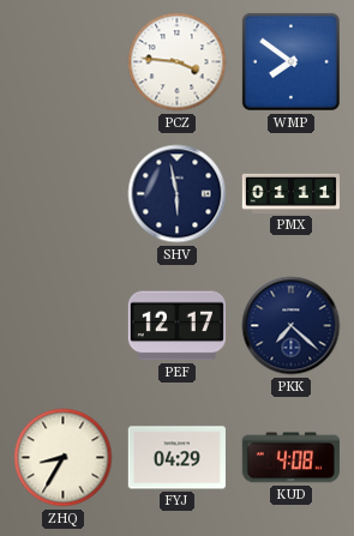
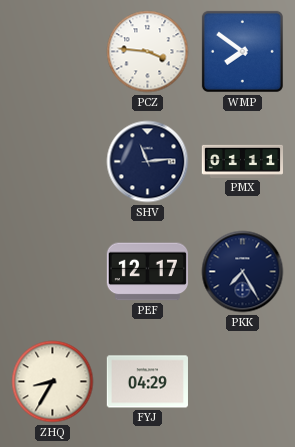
SHV: 5:58 -> 11:14
PKK: 7:22 -> 7:25
KUD: 4:08 -> none
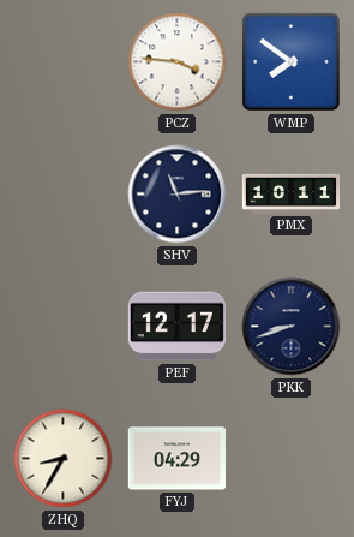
PMX: 01:11 -> 10:11
PKK: 7:25 -> 8:42
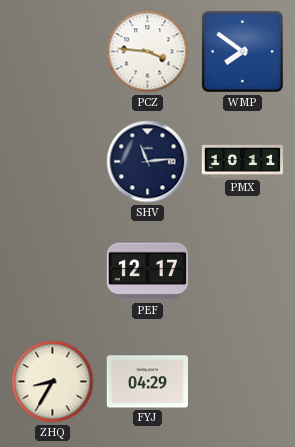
PKK: 8:42 -> none
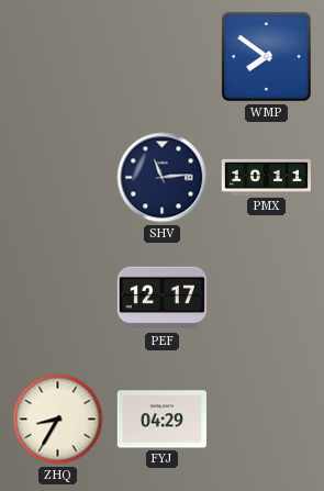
PCZ: 3:46 -> none
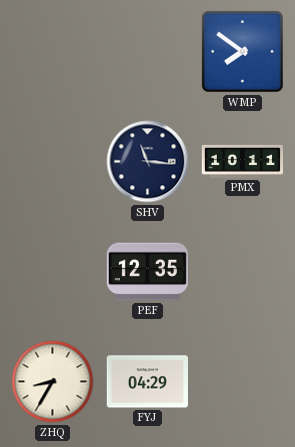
SHV: 11:14 -> 11:16
PEF: 12:17 -> 12:35
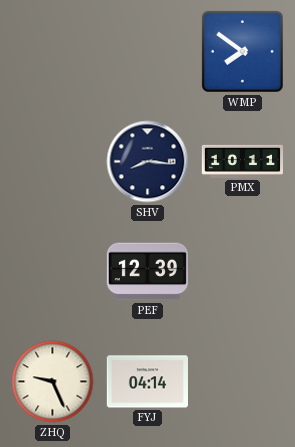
SHV: 11:16 -> 8:16
PEF: 12:35 -> 12:39
ZHQ: 8:35 -> 9:26
FYJ: 04:29 -> 04:14
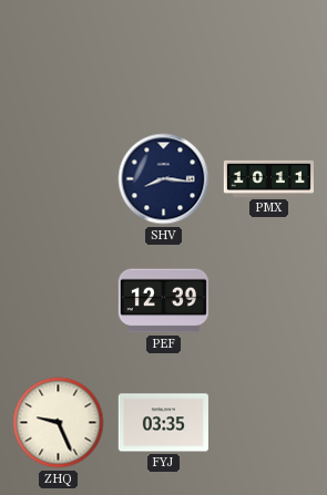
WMP: 7:51 -> none
FYJ: 04:14 -> 03:35
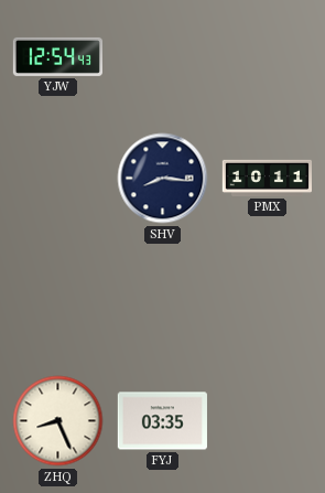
YJW: none -> 12:54
PEF: 12:39 -> none
ZHQ: 9:26 -> 8:26
